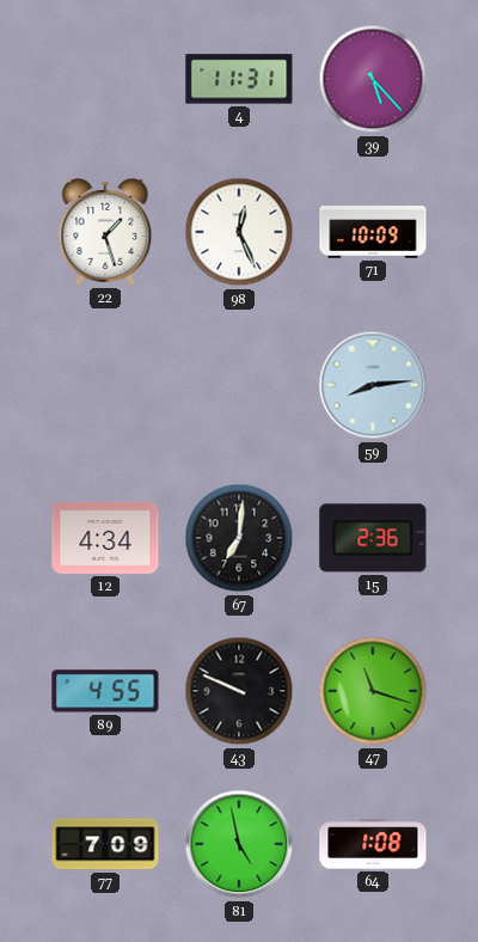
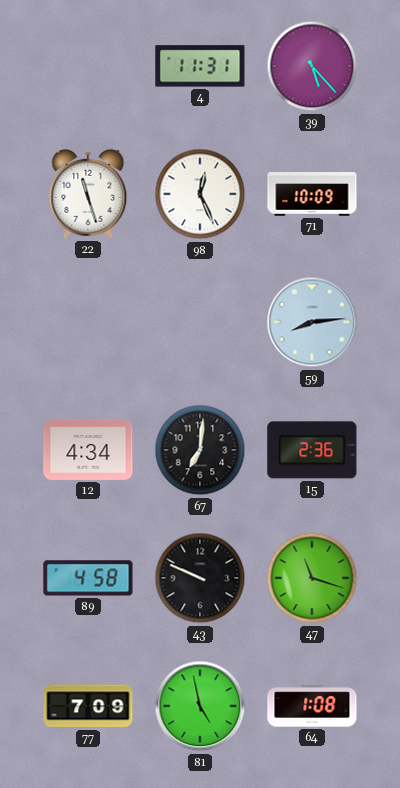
22: 1:27 -> 11:27
89: 4:55 -> 4:58
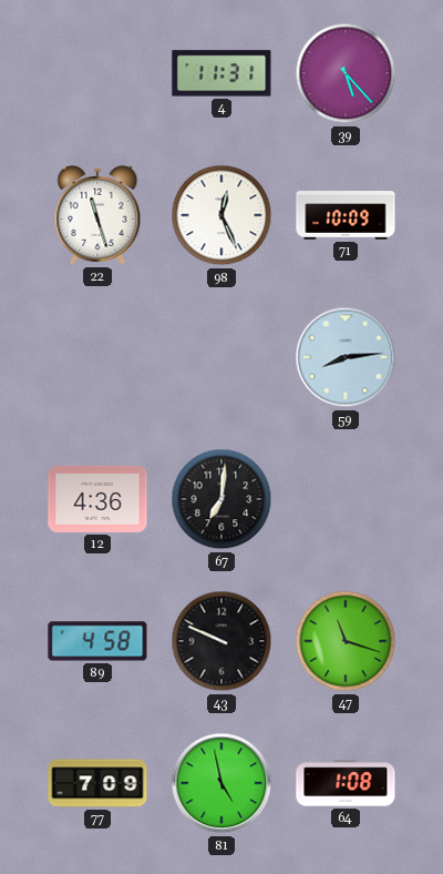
12: 4:34 -> 4:36
15: 2:36 -> none
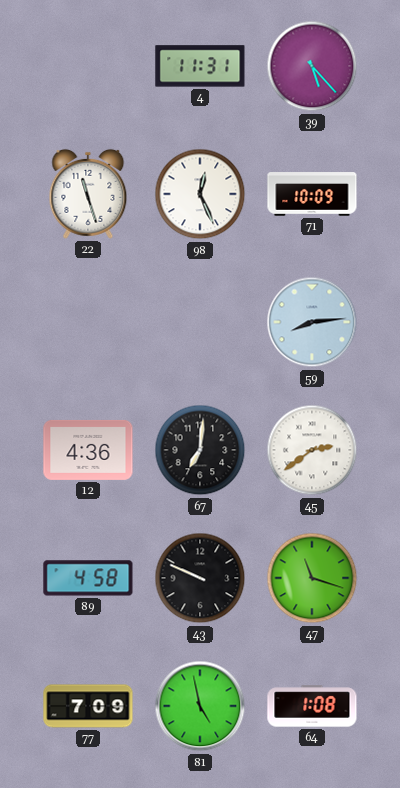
45: none -> 2:39
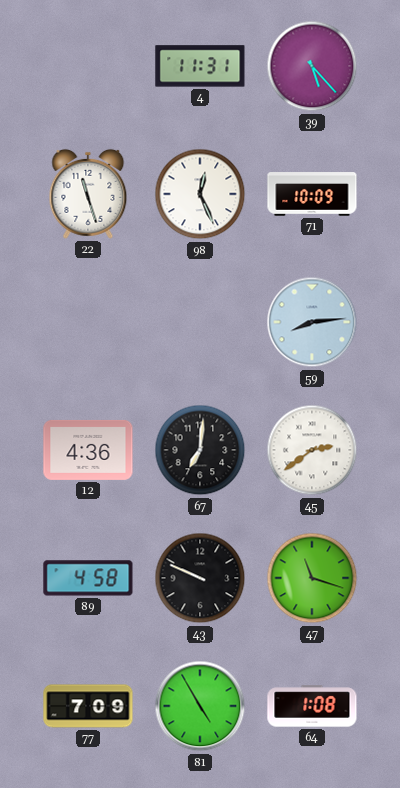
81: 4:58 -> 4:55
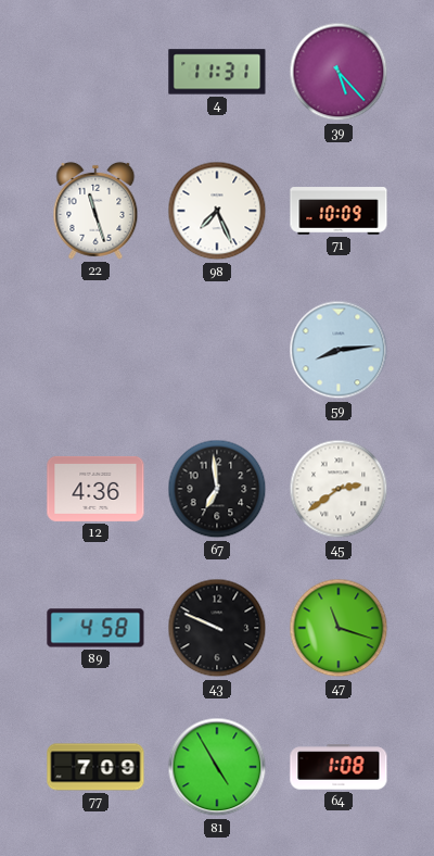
98: 12:26 -> 7:26
67: 7:01 -> 6:59
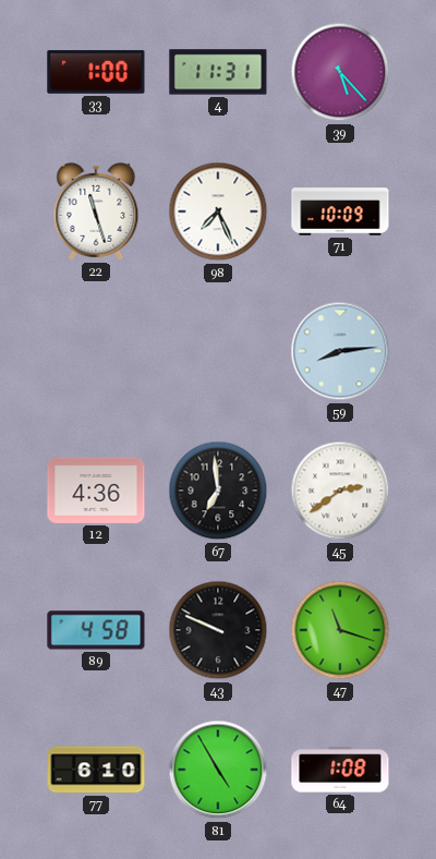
33: none -> 1:00
77: 7:09 -> 6:10
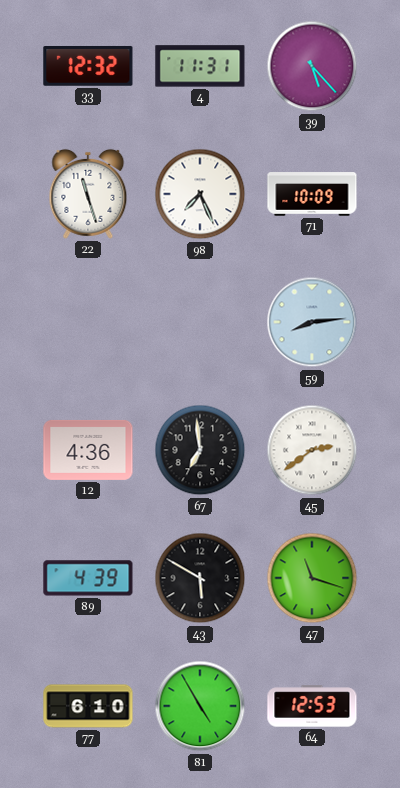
33: 1:00 -> 12:32
89: 4:58 -> 4:39
43: 9:49 -> 5:50
64: 1:08 -> 12:53
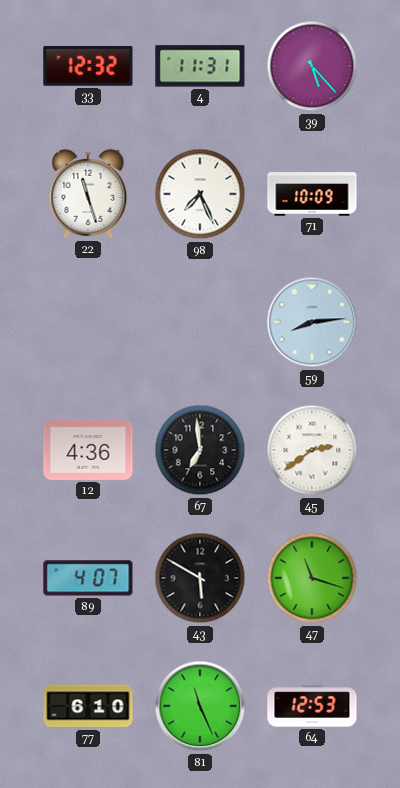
89: 4:39 -> 4:07
81: 4:55 -> 11:26
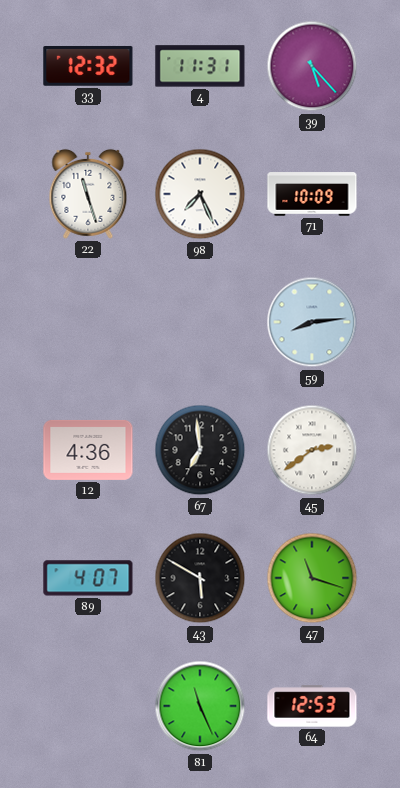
77: 6:10 -> none
